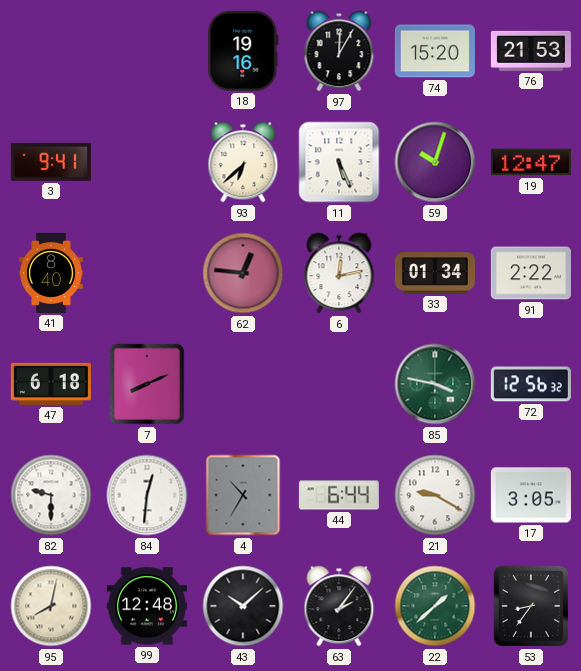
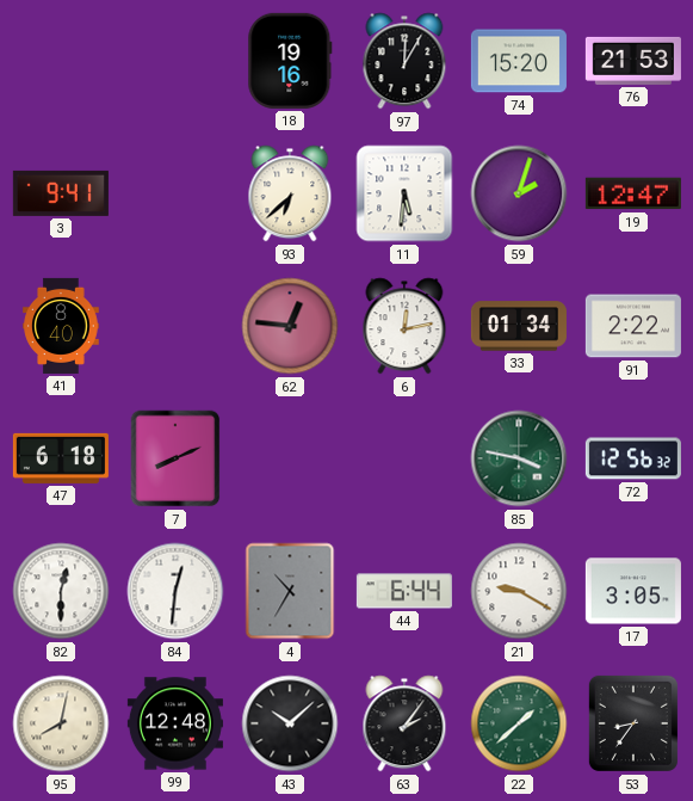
11: 5:26 -> 5:31
59: 10:03 -> 2:03
82: 9:30 -> 12:30
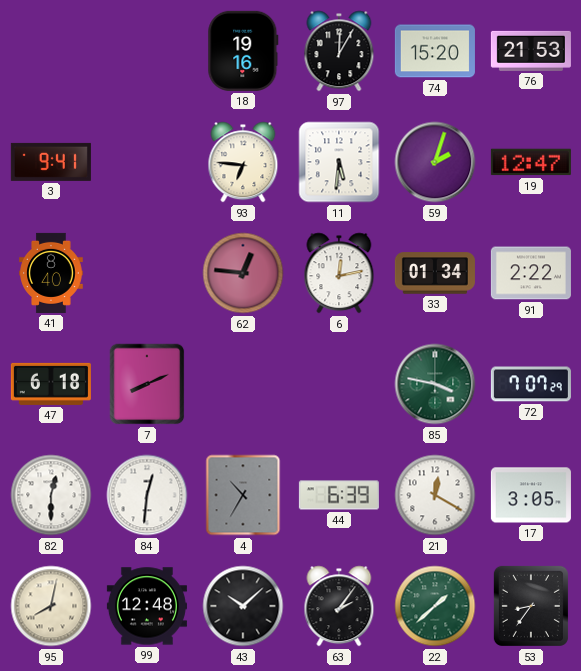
93: 6:38 -> 6:46
72: 12:56 -> 7:07
44: 6:44 -> 6:39
21: 9:20 -> 12:20
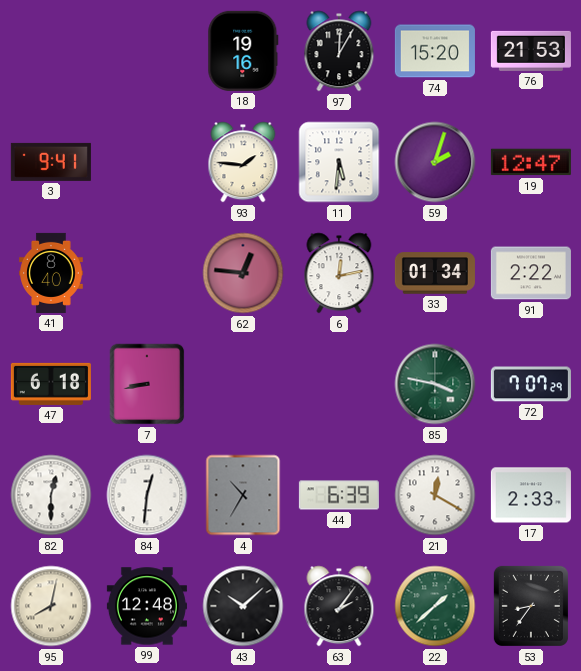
93: 6:46 -> 1:46
7: 8:11 -> 8:43
17: 3:05 -> 2:33
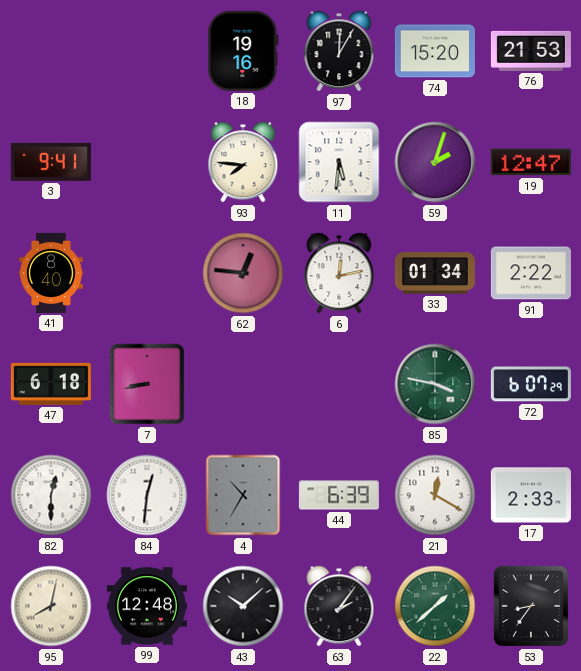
93: 1:46 -> 7:46
72: 7:07 -> 6:07
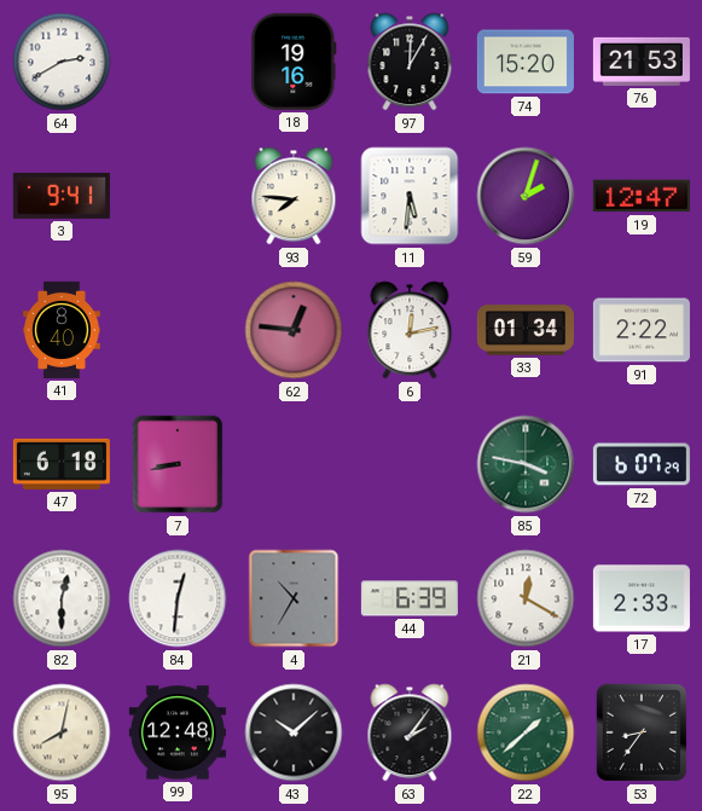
64: none -> 2:40
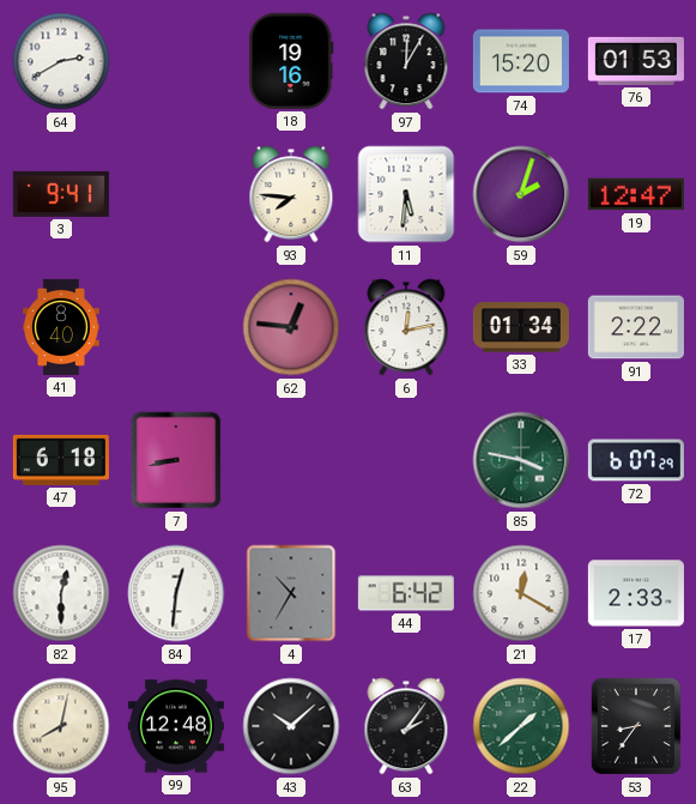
76: 21:53 -> 01:53
44: 6:39 -> 6:42
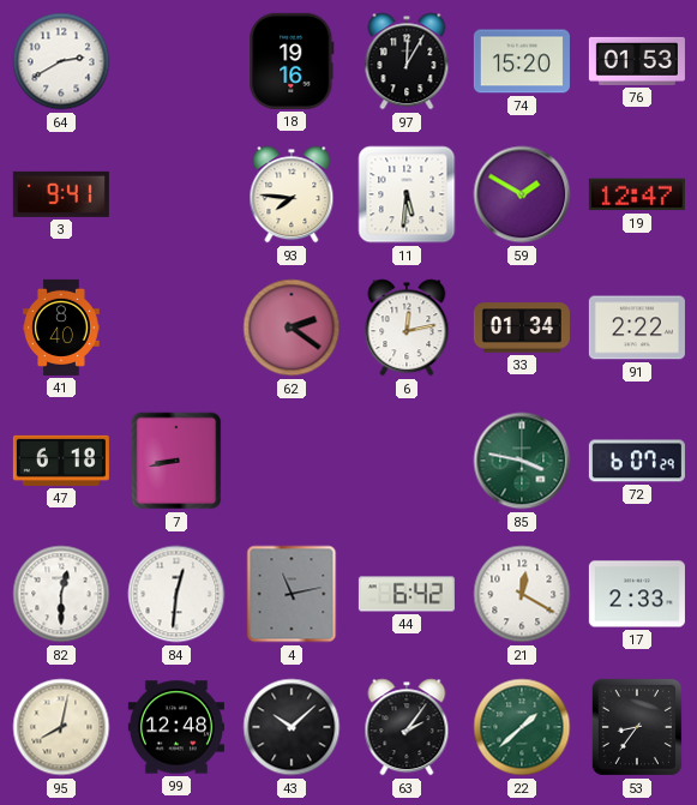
59: 2:03 -> 1:50
62: 12:46 -> 2:21
4: 10:35 -> 11:13
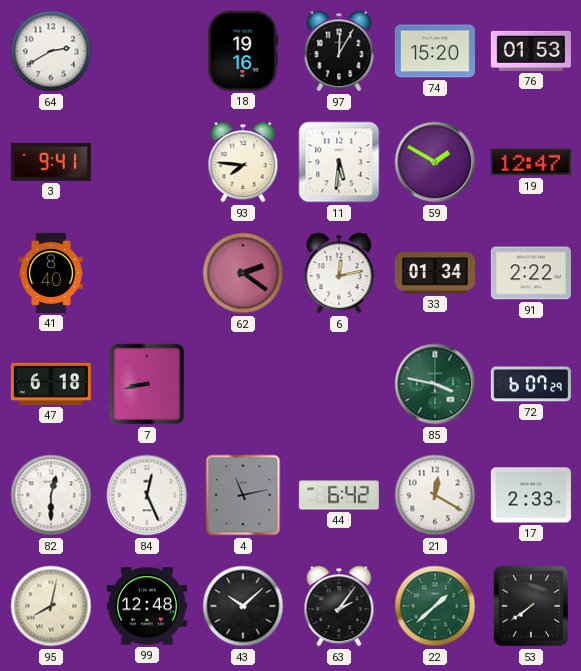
84: 12:31 -> 12:26
53: 8:36 -> 7:39
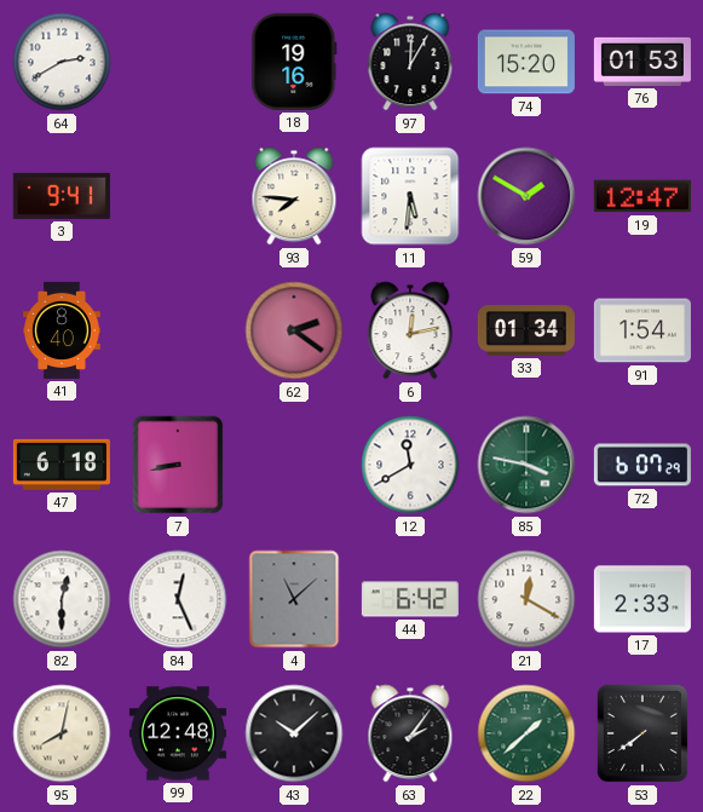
91: 2:22 -> 1:54
12: none -> 11:40
4: 11:13 -> 11:08
